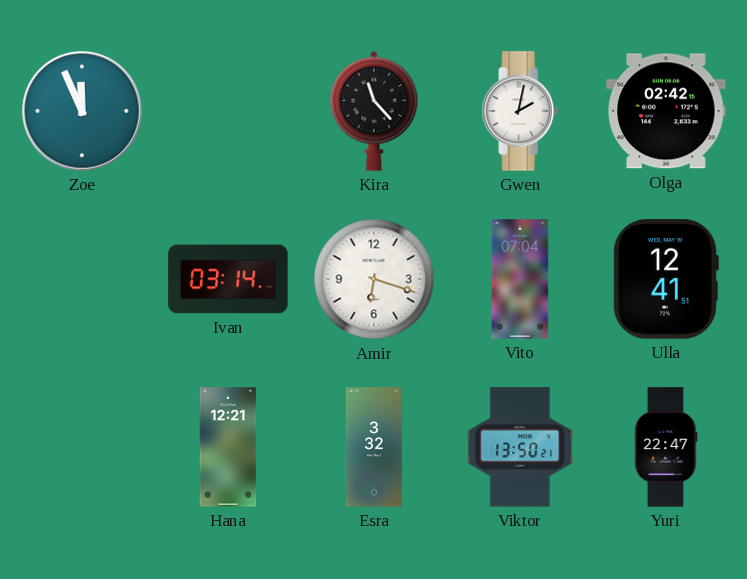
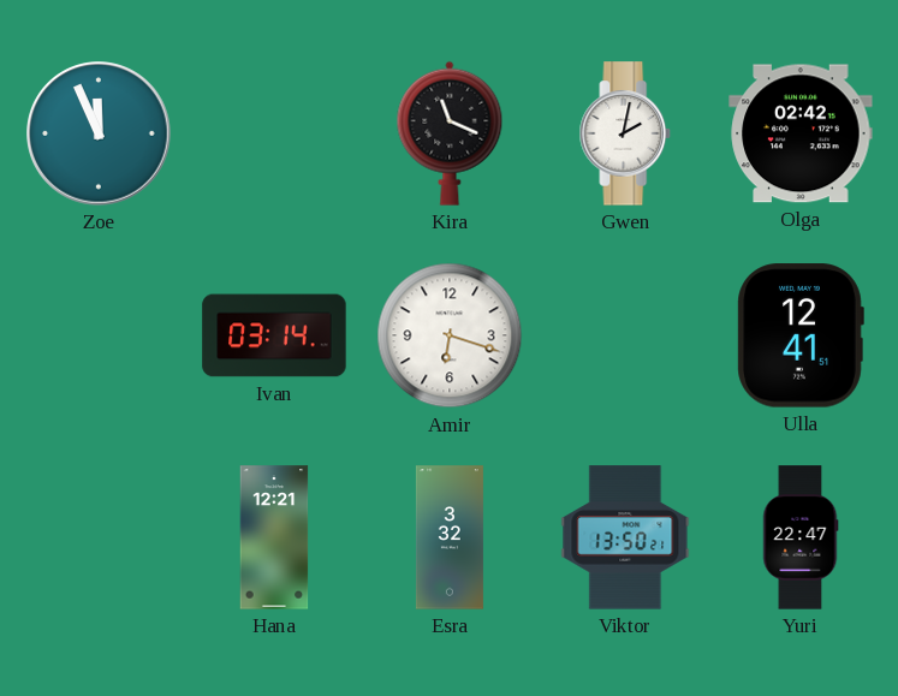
Kira: 11:23 -> 11:19
Vito: 07:04 -> none
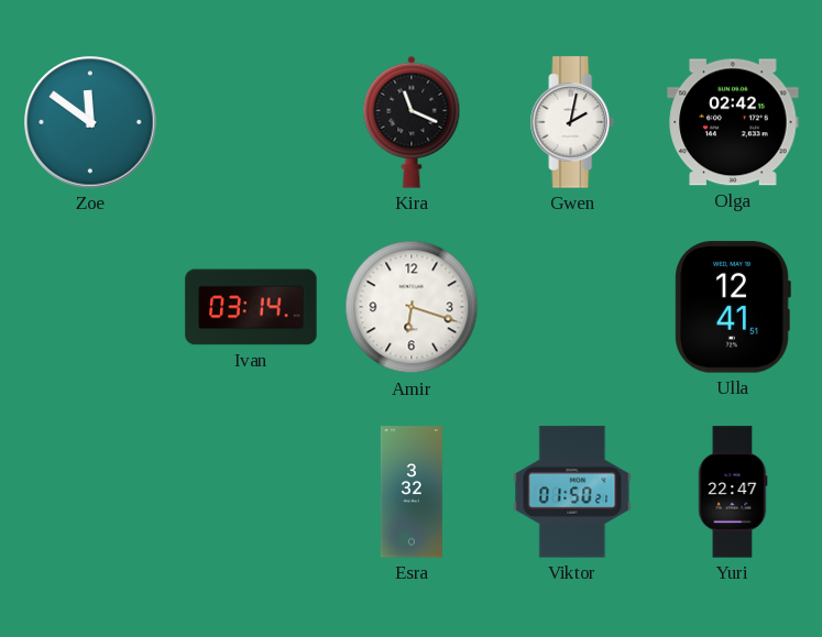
Zoe: 11:56 -> 11:51
Hana: 12:21 -> none
Viktor: 13:50 -> 01:50
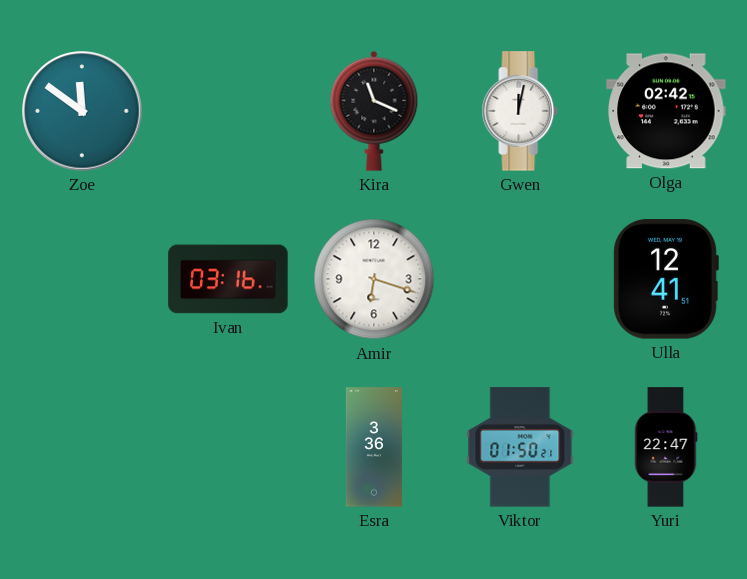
Gwen: 2:02 -> 12:02
Ivan: 03:14 -> 03:16
Esra: 3:32 -> 3:36
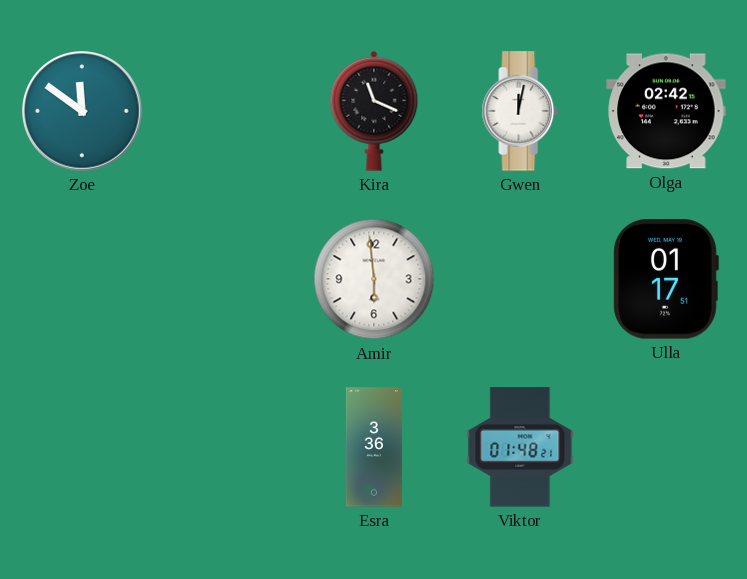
Ivan: 03:16 -> none
Amir: 6:18 -> 5:59
Ulla: 12:41 -> 01:17
Viktor: 01:50 -> 01:48
Yuri: 22:47 -> none
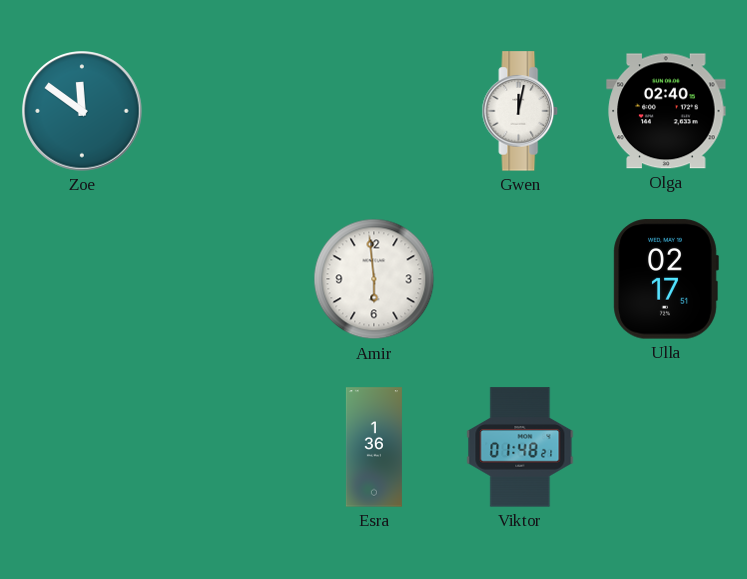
Kira: 11:19 -> none
Olga: 02:42 -> 02:40
Ulla: 01:17 -> 02:17
Esra: 3:36 -> 1:36
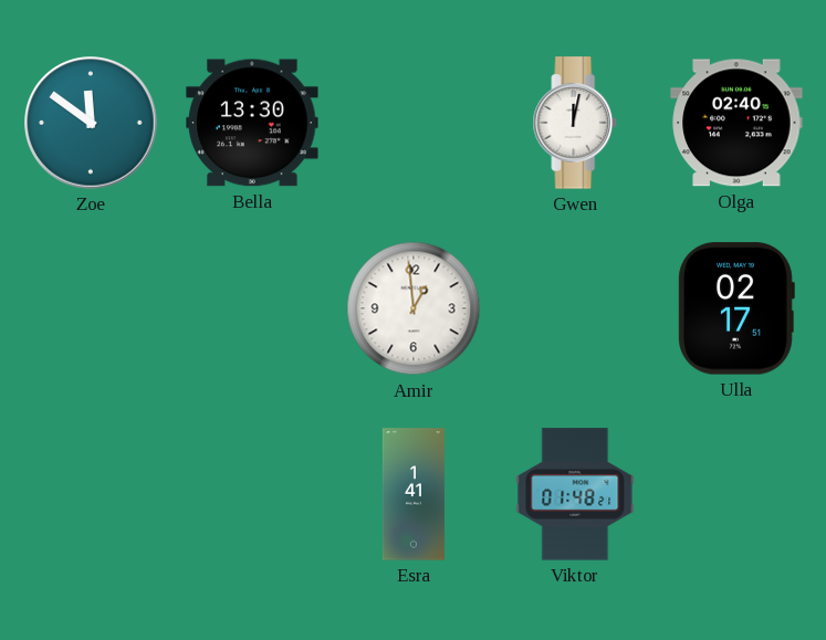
Bella: none -> 13:30
Amir: 5:59 -> 12:59
Esra: 1:36 -> 1:41
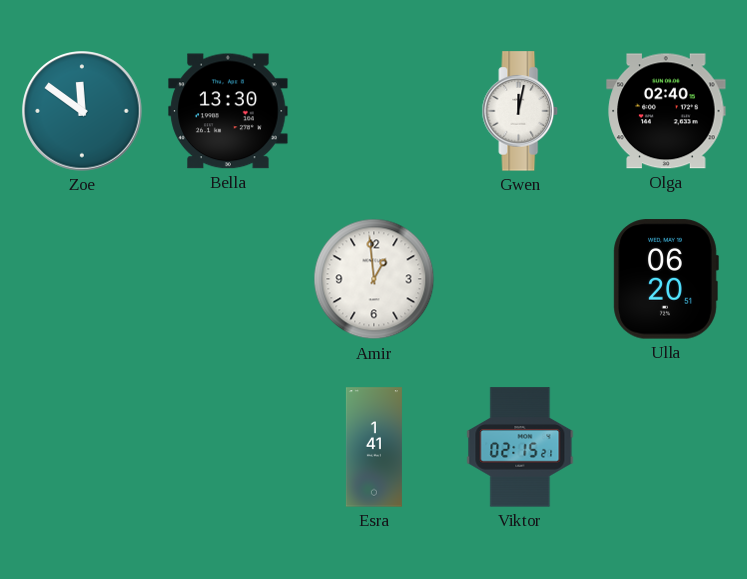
Ulla: 02:17 -> 06:20
Viktor: 01:48 -> 02:15
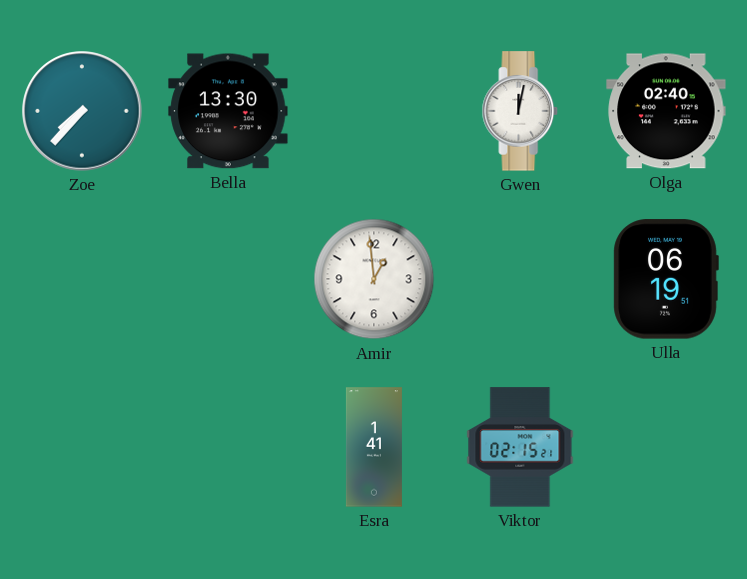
Zoe: 11:51 -> 7:37
Ulla: 06:20 -> 06:19
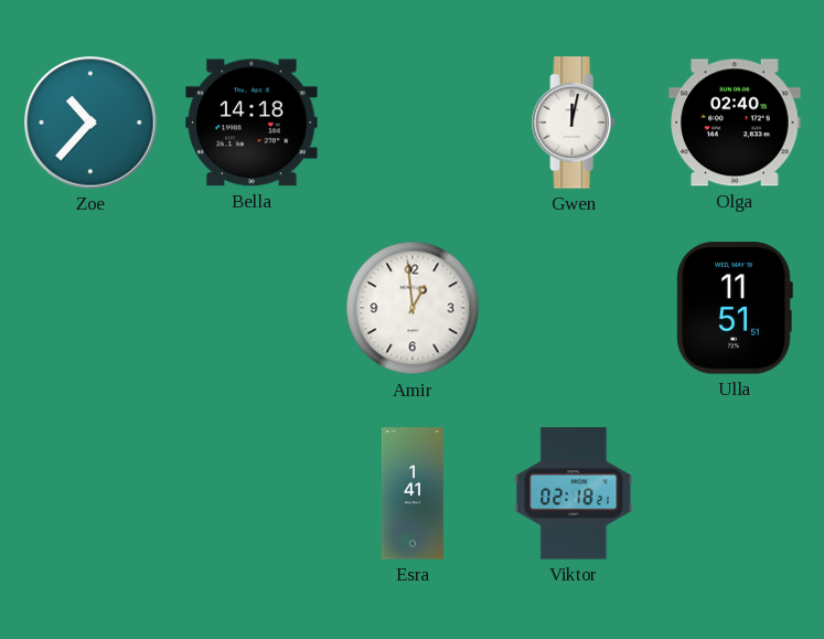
Zoe: 7:37 -> 10:37
Bella: 13:30 -> 14:18
Ulla: 06:19 -> 11:51
Viktor: 02:15 -> 02:18
